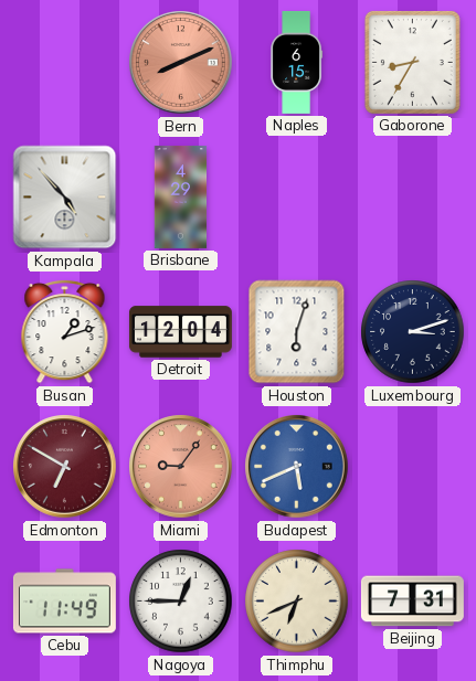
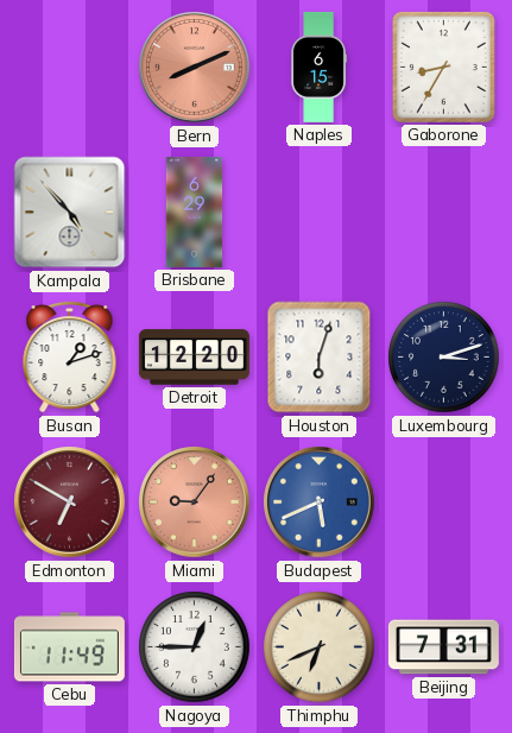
Brisbane: 4:29 -> 6:29
Detroit: 12:04 -> 12:20
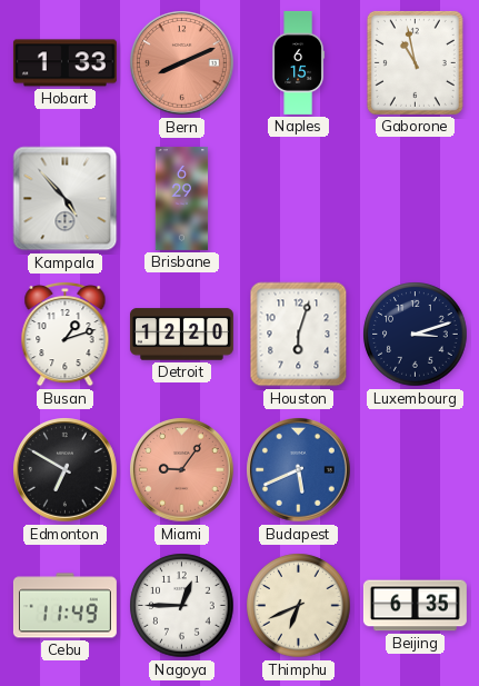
Hobart: none -> 1:33
Gaborone: 8:35 -> 10:58
Edmonton dial: burgundy -> black
Beijing: 7:31 -> 6:35
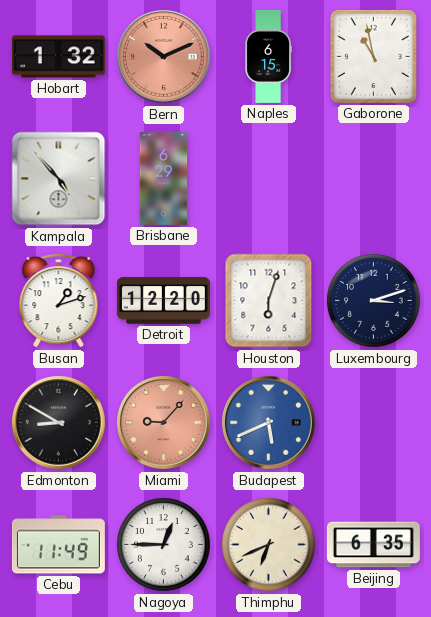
Hobart: 1:33 -> 1:32
Bern: 8:11 -> 10:11
Edmonton: 6:50 -> 8:50
Miami: 9:06 -> 9:07
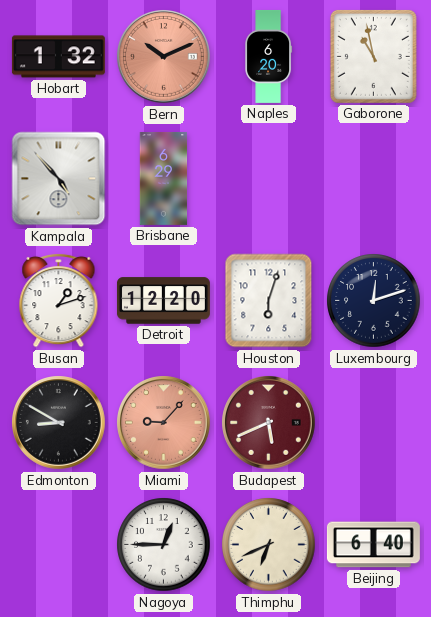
Naples: 6:15 -> 6:20
Luxembourg: 3:12 -> 12:12
Budapest dial: blue -> burgundy
Cebu: 11:49 -> none
Beijing: 6:35 -> 6:40
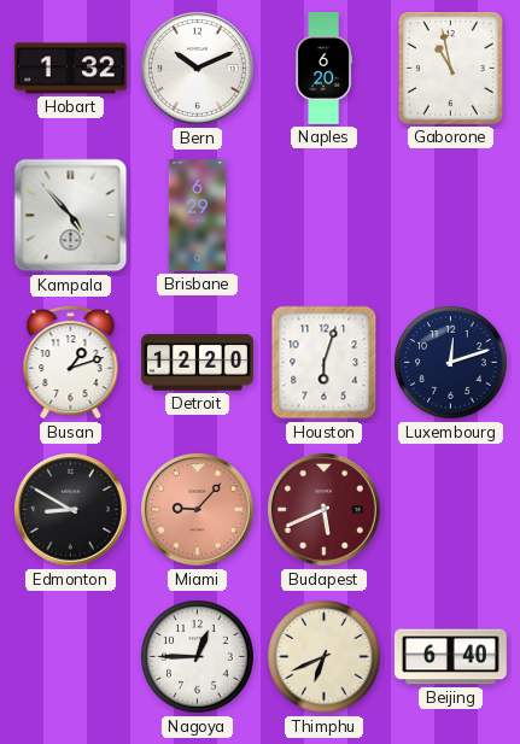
Bern dial: salmon -> white
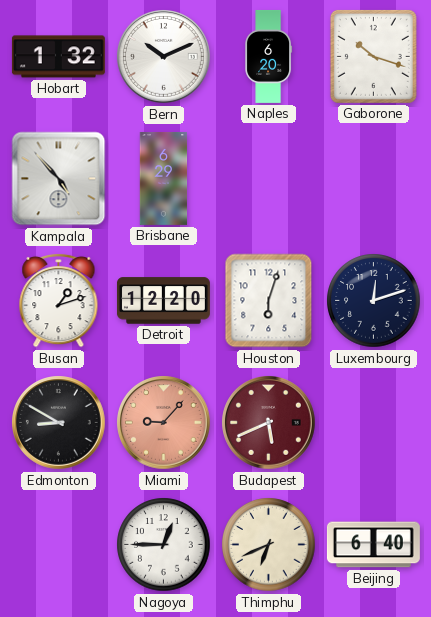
Gaborone: 10:58 -> 10:18
